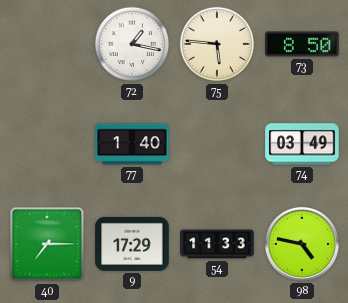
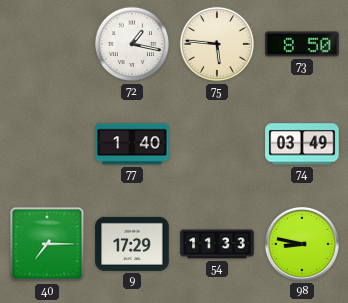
98: 4:47 -> 8:47
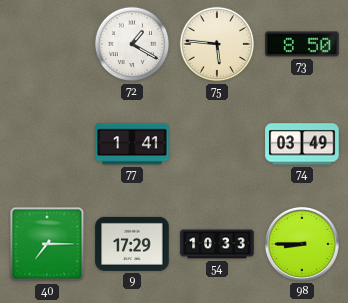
72: 1:17 -> 1:20
77: 1:40 -> 1:41
54: 11:33 -> 10:33
98: 8:47 -> 8:45
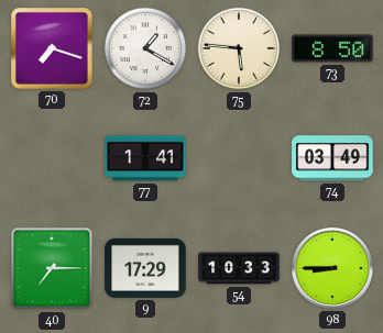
70: none -> 7:18
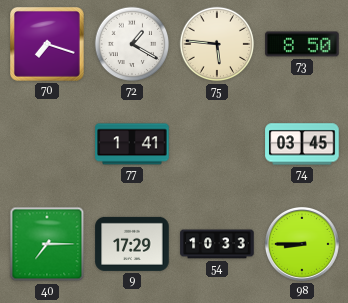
74: 03:49 -> 03:45
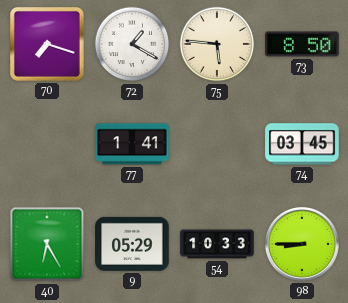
40: 7:15 -> 6:25
9: 17:29 -> 05:29
